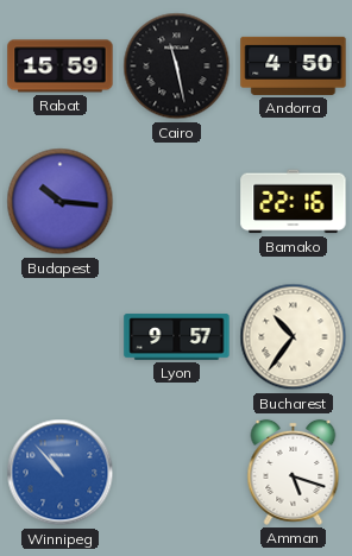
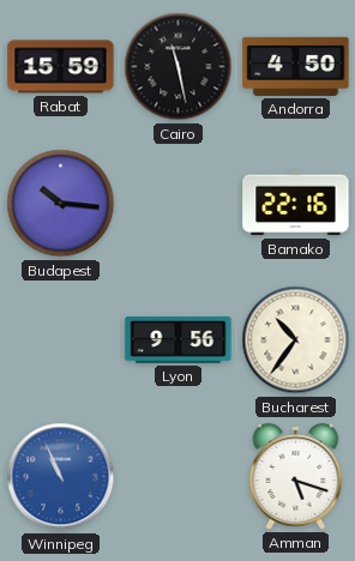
Lyon: 9:57 -> 9:56
Winnipeg: 10:53 -> 10:56
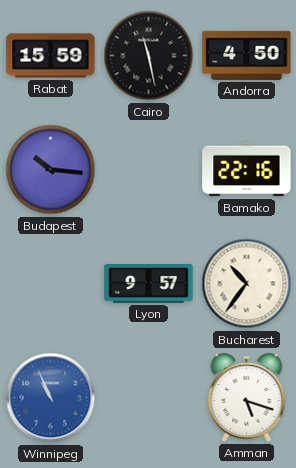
Lyon: 9:56 -> 9:57
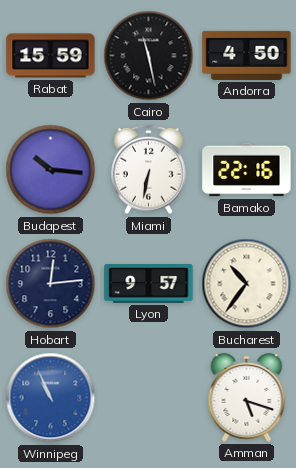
Miami: none -> 6:32
Hobart: none -> 12:14
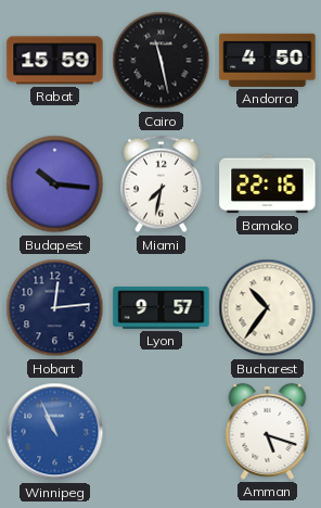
Miami: 6:32 -> 7:32
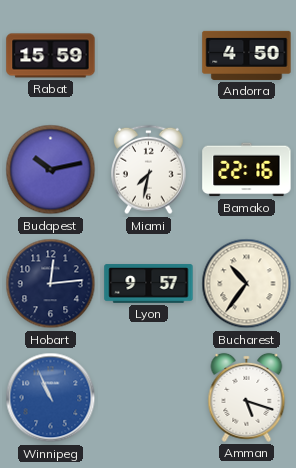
Cairo: 11:28 -> none
Budapest: 10:16 -> 10:13
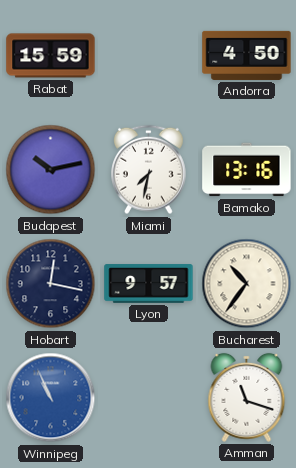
Bamako: 22:16 -> 13:16
Hobart: 12:14 -> 12:17
Amman: 5:18 -> 11:18
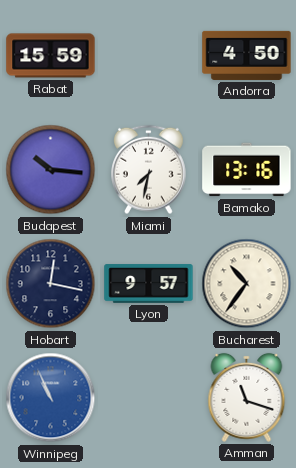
Budapest: 10:13 -> 10:16
